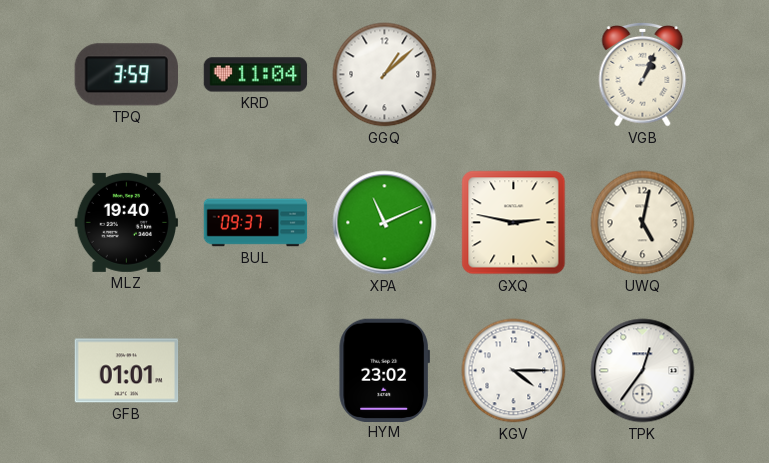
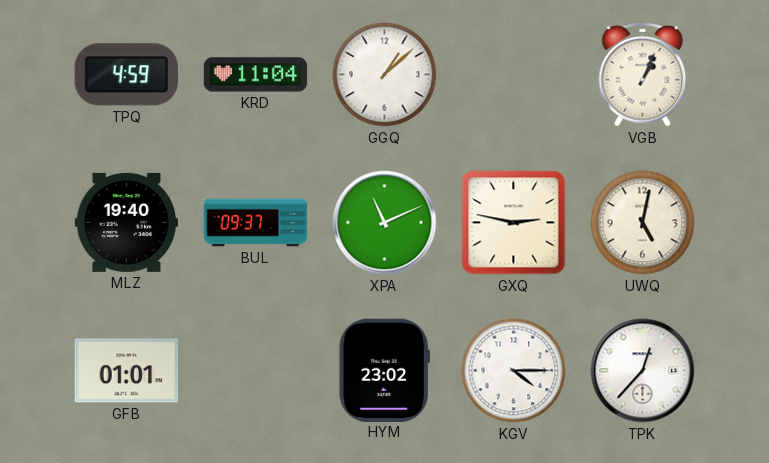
TPQ: 3:59 -> 4:59
TPK: 12:36 -> 12:37
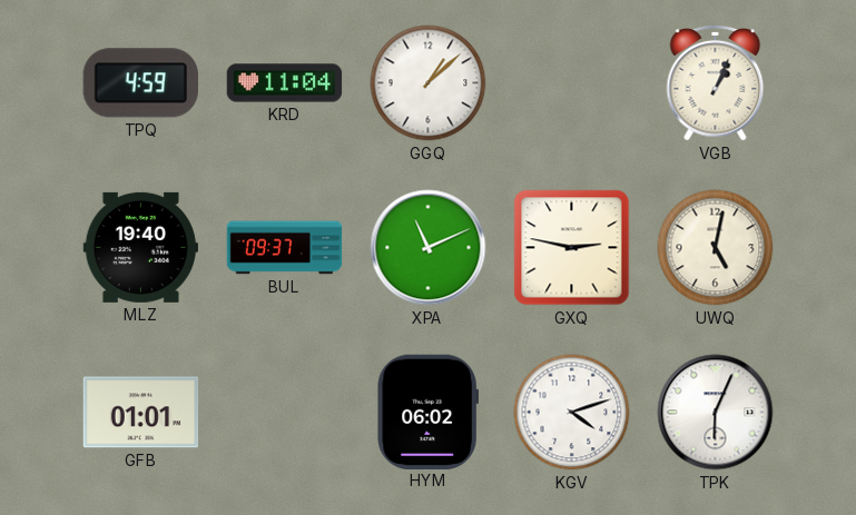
HYM: 23:02 -> 06:02
KGV: 4:15 -> 4:12
TPK: 12:37 -> 6:04
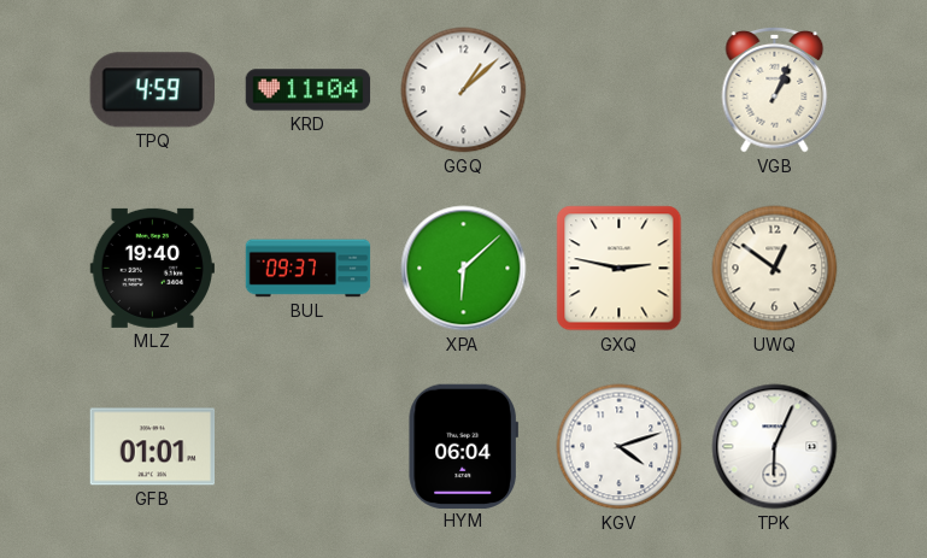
XPA: 11:11 -> 6:08
UWQ: 5:02 -> 12:51
HYM: 06:02 -> 06:04
